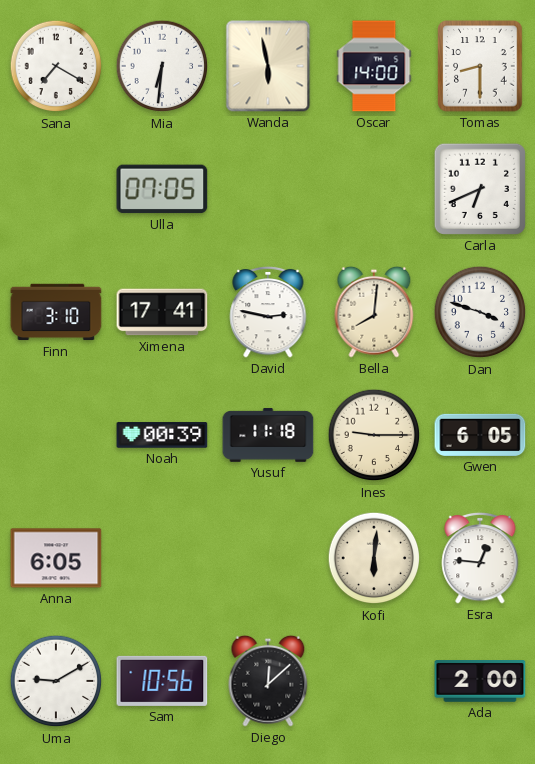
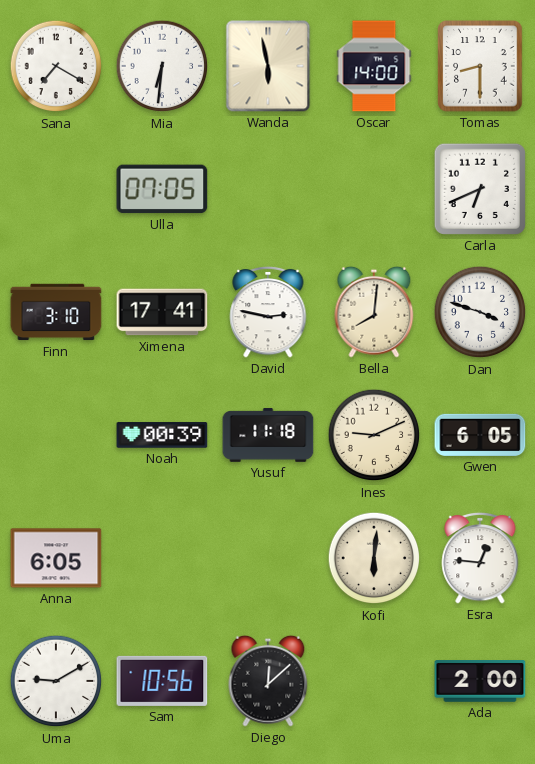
Ines: 9:15 -> 9:11
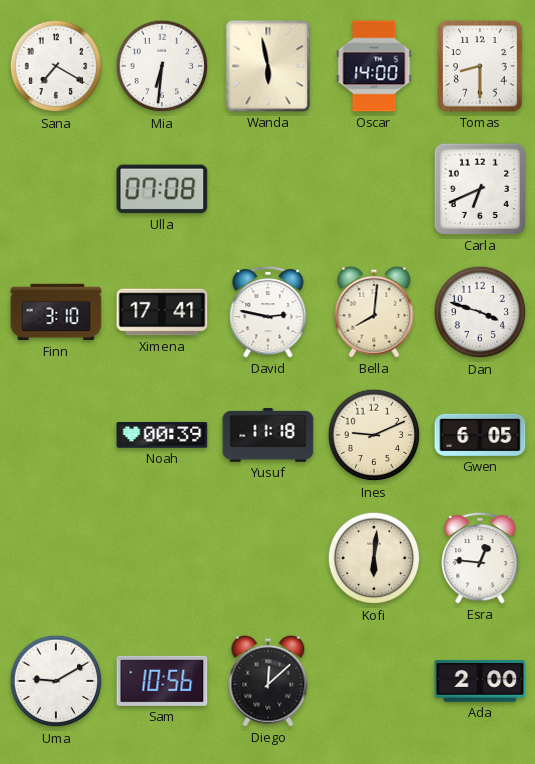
Ulla: 07:05 -> 07:08
Anna: 6:05 -> none
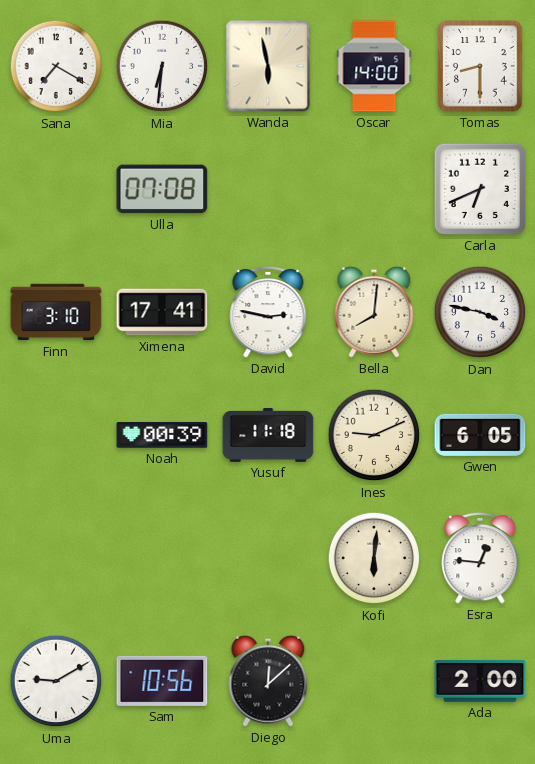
Dan: 3:48 -> 3:47
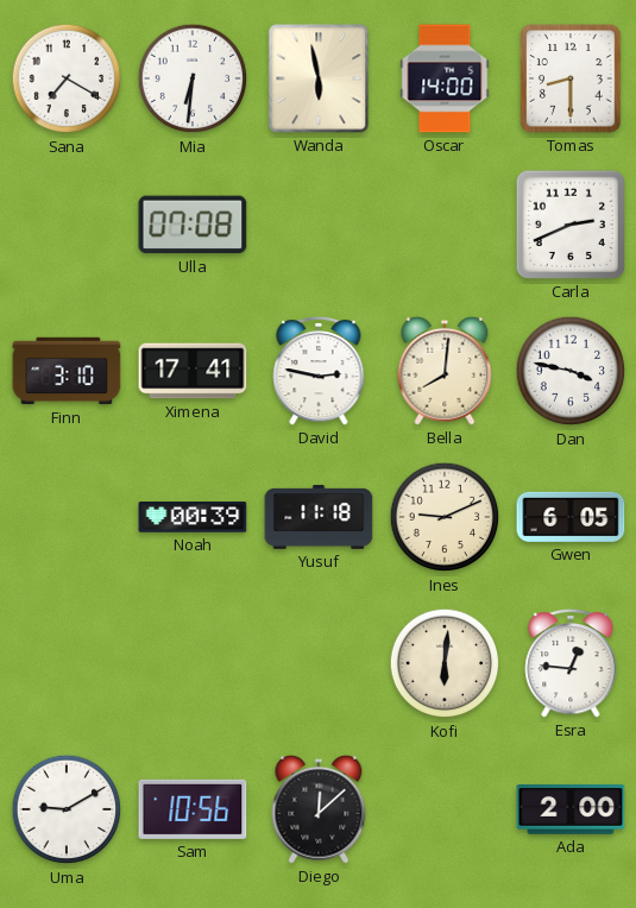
Carla: 6:41 -> 2:41
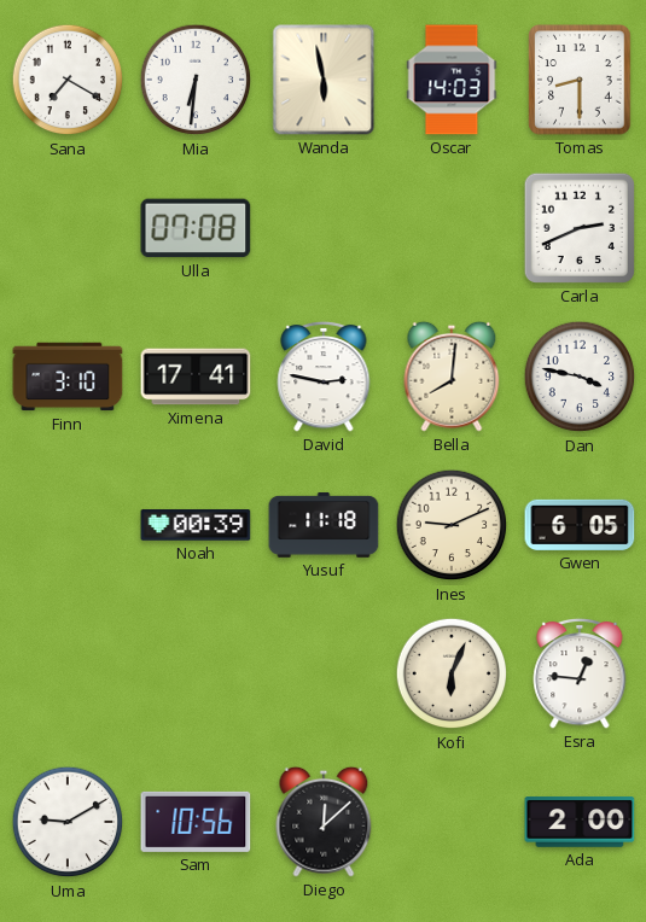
Oscar: 14:00 -> 14:03
Kofi: 6:01 -> 6:04
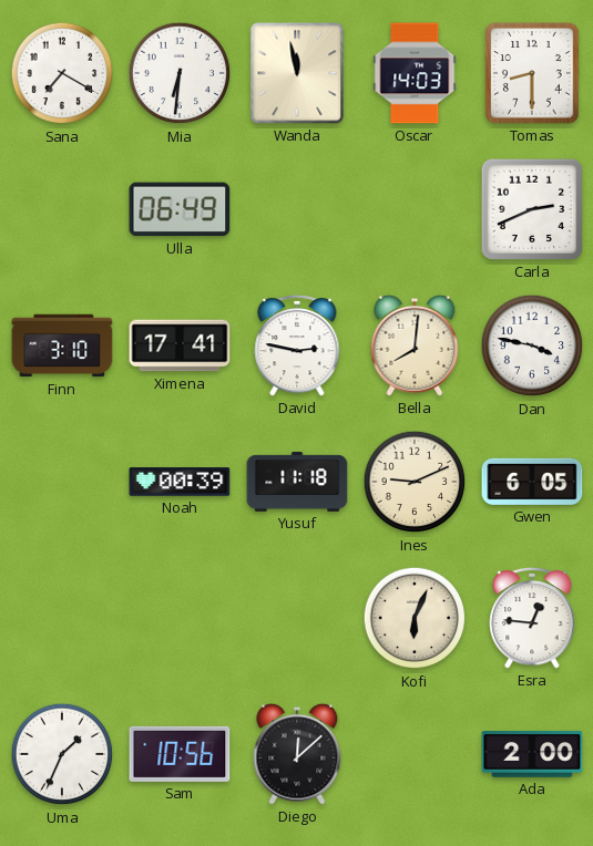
Wanda: 5:58 -> 11:58
Ulla: 07:08 -> 06:49
Uma: 9:10 -> 1:34
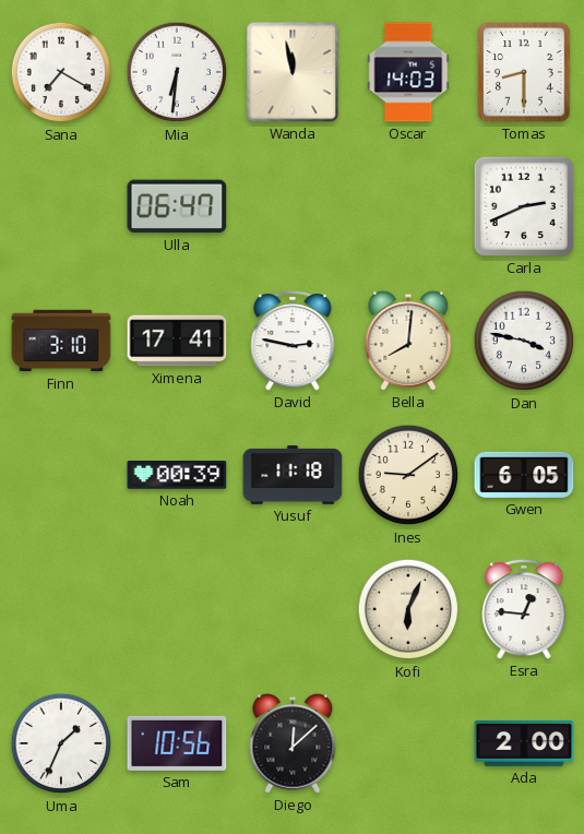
Ulla: 06:49 -> 06:47
Ines: 9:11 -> 9:09
